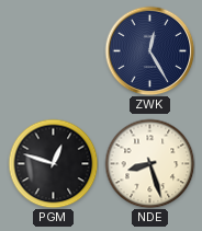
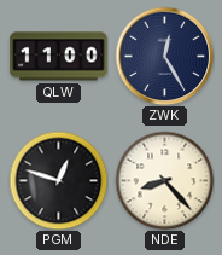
QLW: none -> 11:00
NDE: 8:27 -> 8:23
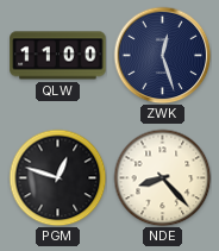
ZWK: 12:25 -> 12:27
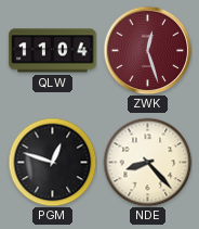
QLW: 11:00 -> 11:04
ZWK dial: navy -> burgundy
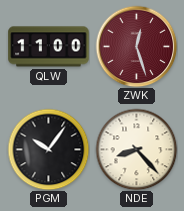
QLW: 11:04 -> 11:00
PGM: 12:48 -> 10:06
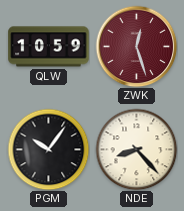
QLW: 11:00 -> 10:59
